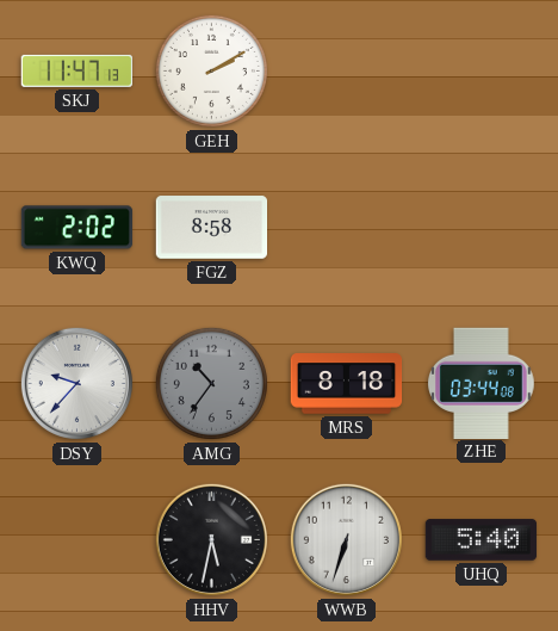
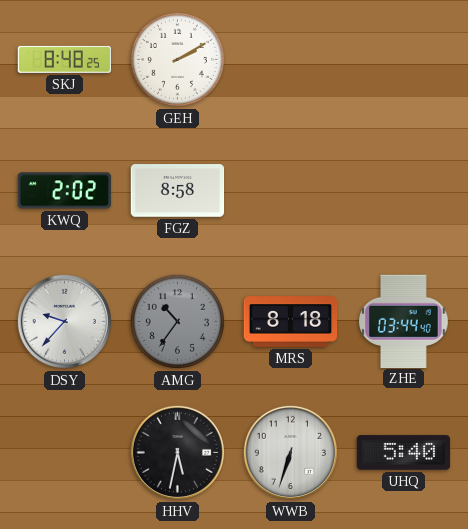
SKJ: 11:47 -> 8:48
ZHE: 03:44:08 -> 03:44:40
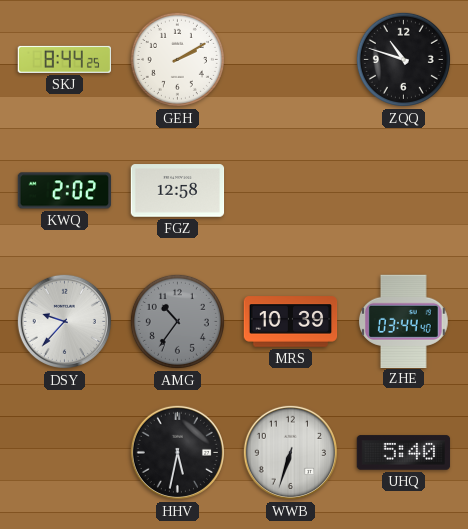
SKJ: 8:48 -> 8:44
ZQQ: none -> 10:48
FGZ: 8:58 -> 12:58
MRS: 8:18 -> 10:39
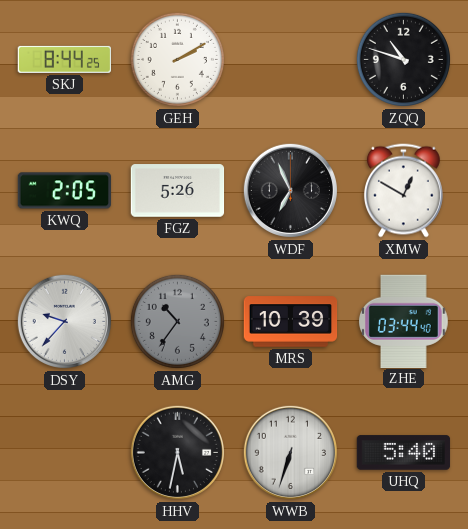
KWQ: 2:02 -> 2:05
FGZ: 12:58 -> 5:26
WDF: none -> 6:56
XMW: none -> 12:50
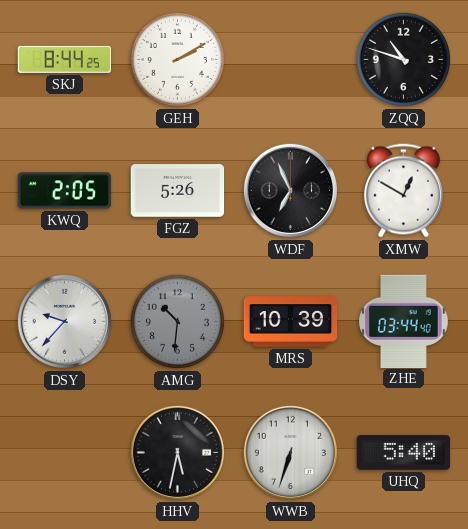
AMG: 10:36 -> 10:31
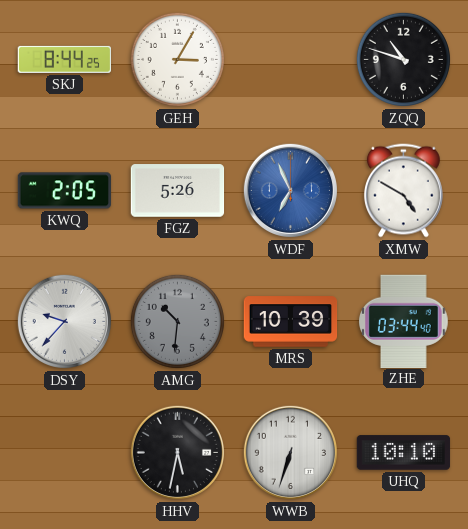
GEH: 2:10 -> 3:05
WDF dial: black -> blue
XMW: 12:50 -> 4:50
UHQ: 5:40 -> 10:10
